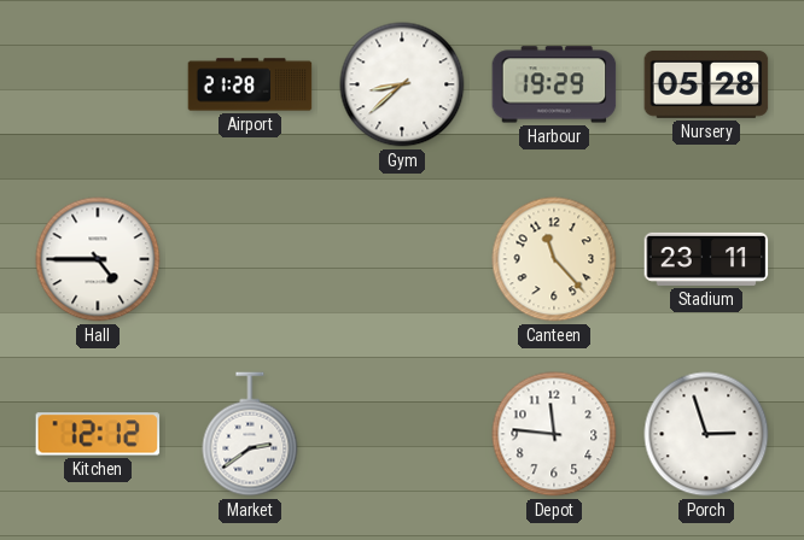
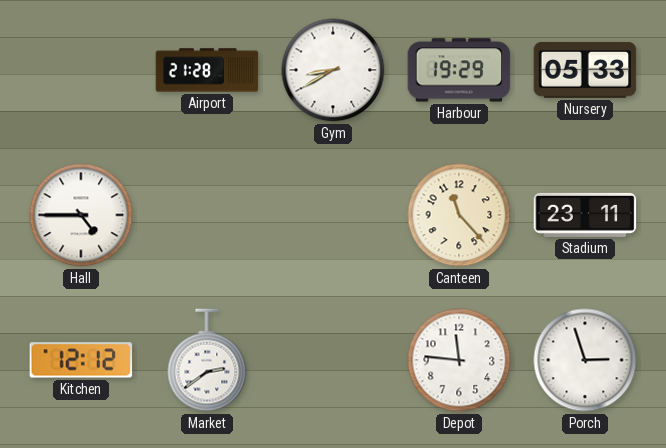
Gym: 8:38 -> 8:40
Nursery: 05:28 -> 05:33
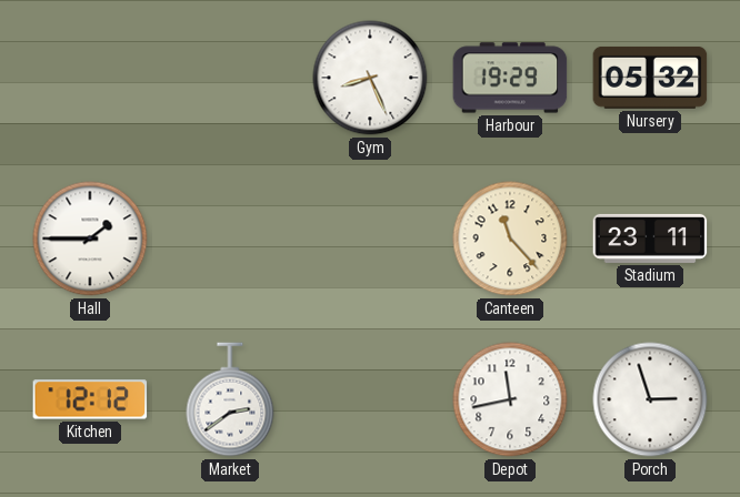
Airport: 21:28 -> none
Gym: 8:40 -> 8:26
Nursery: 05:33 -> 05:32
Hall: 4:45 -> 1:45
Depot: 11:46 -> 11:43
